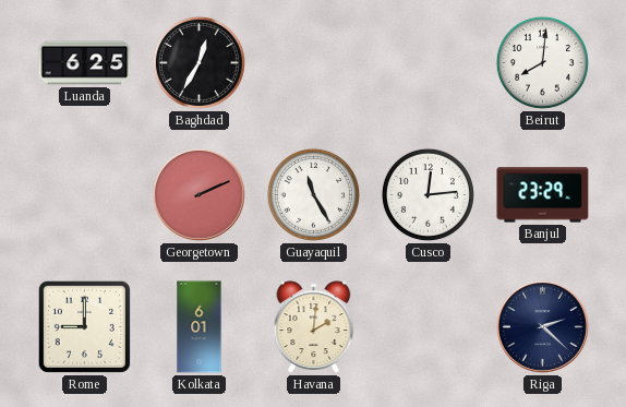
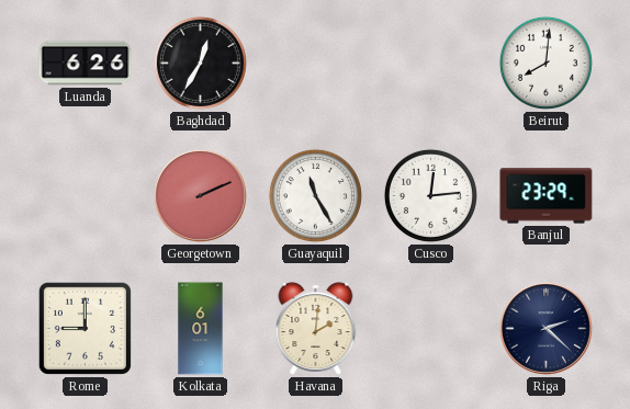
Luanda: 6:25 -> 6:26
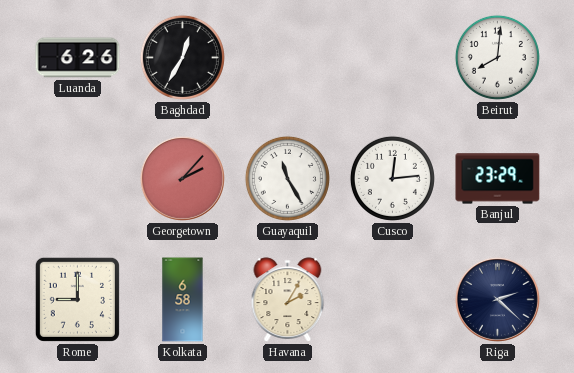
Georgetown: 2:11 -> 2:07
Kolkata: 6:01 -> 6:58
Havana: 2:01 -> 2:05
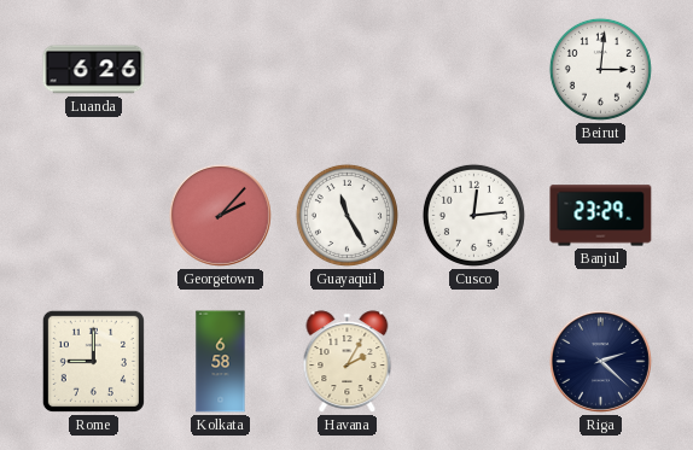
Baghdad: 12:35 -> none
Beirut: 8:01 -> 3:01
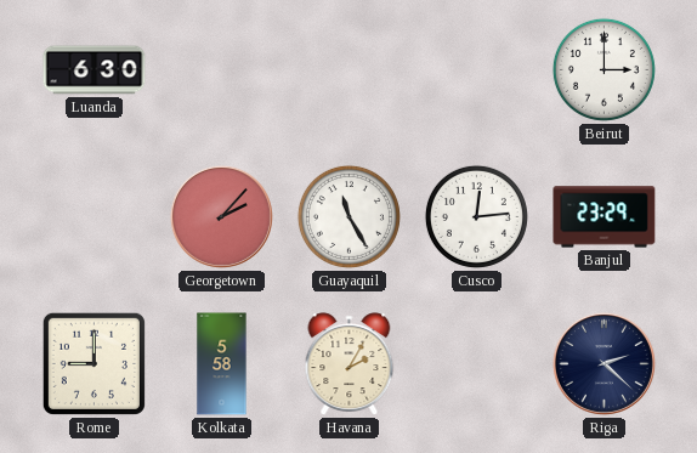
Luanda: 6:26 -> 6:30
Beirut: 3:01 -> 3:00
Kolkata: 6:58 -> 5:58
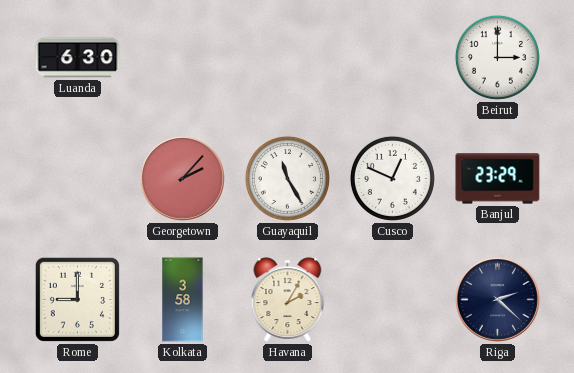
Cusco: 12:14 -> 12:49
Kolkata: 5:58 -> 3:58
